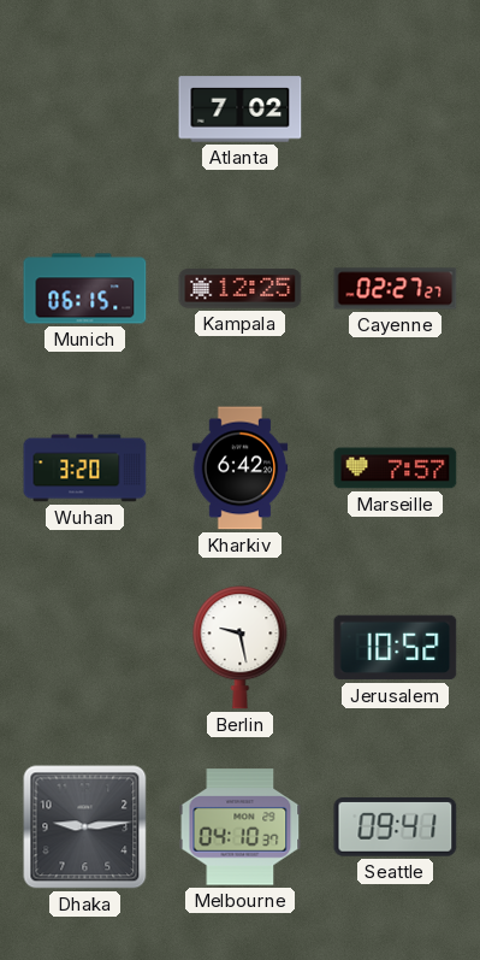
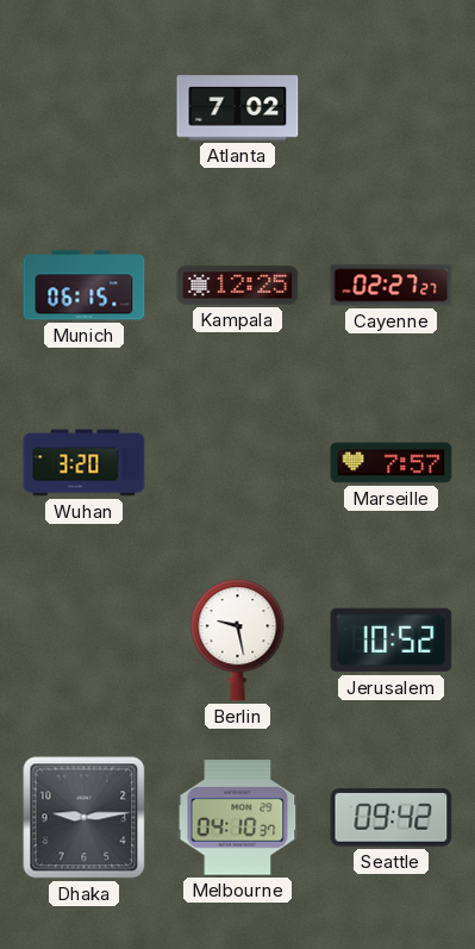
Kharkiv: 6:42 -> none
Seattle: 09:41 -> 09:42
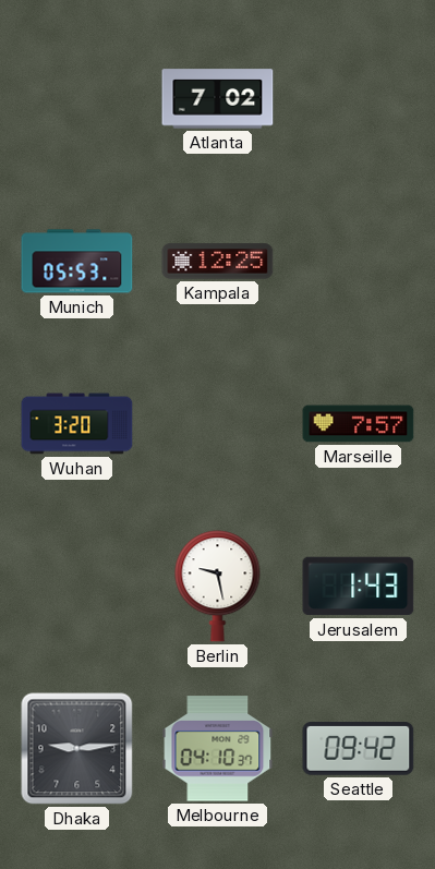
Munich: 06:15 -> 05:53
Cayenne: 02:27 -> none
Jerusalem: 10:52 -> 1:43
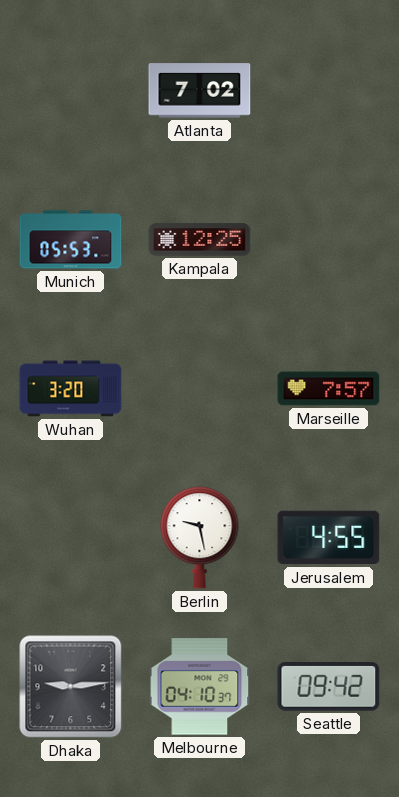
Jerusalem: 1:43 -> 4:55
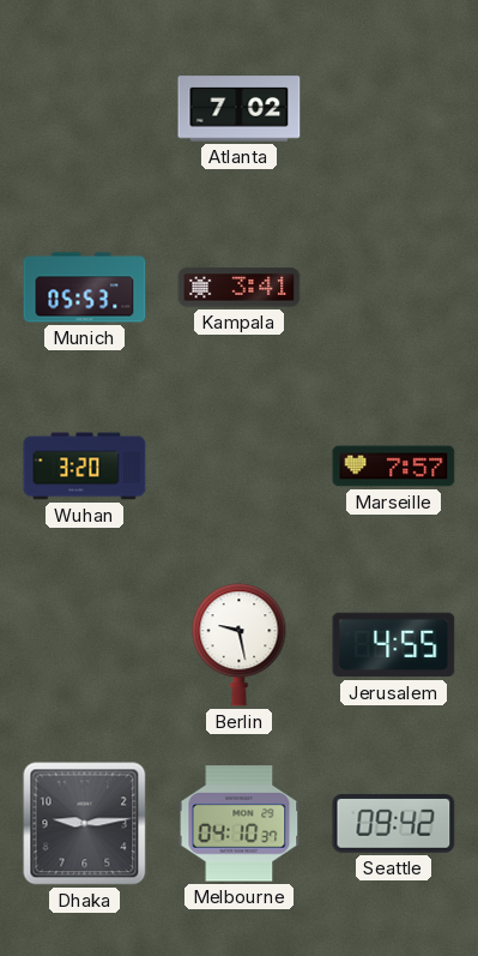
Kampala: 12:25 -> 3:41
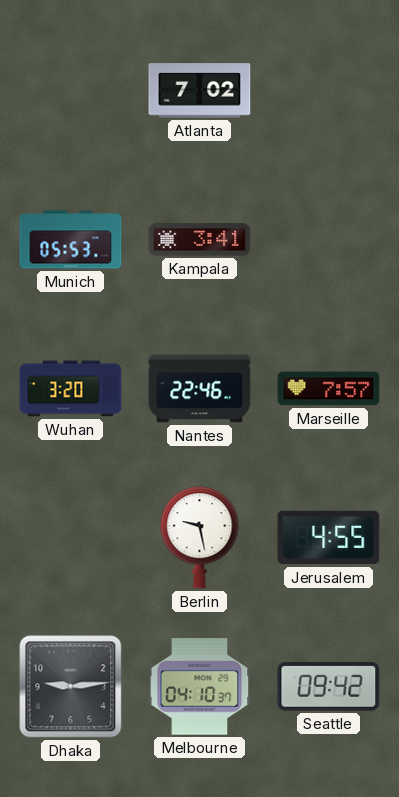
Nantes: none -> 22:46
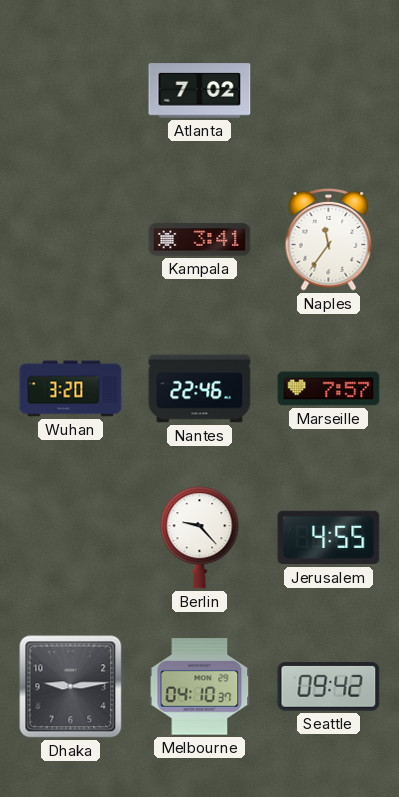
Munich: 05:53 -> none
Naples: none -> 11:36
Berlin: 9:28 -> 9:23
